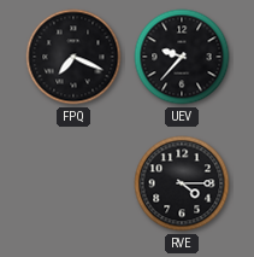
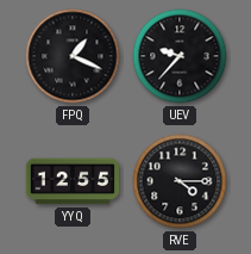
FPQ: 7:19 -> 1:19
YYQ: none -> 12:55
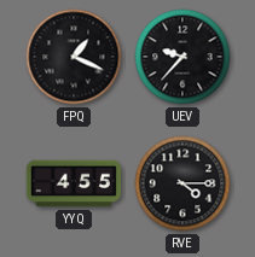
YYQ: 12:55 -> 4:55
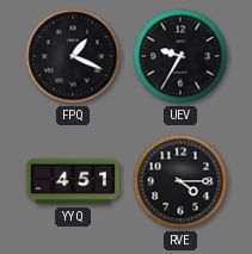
UEV: 9:37 -> 9:35
YYQ: 4:55 -> 4:51
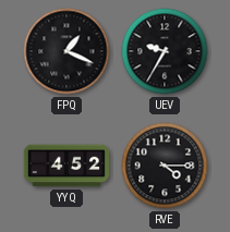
YYQ: 4:51 -> 4:52
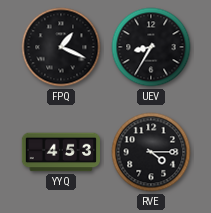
UEV: 9:35 -> 8:35
YYQ: 4:52 -> 4:53
